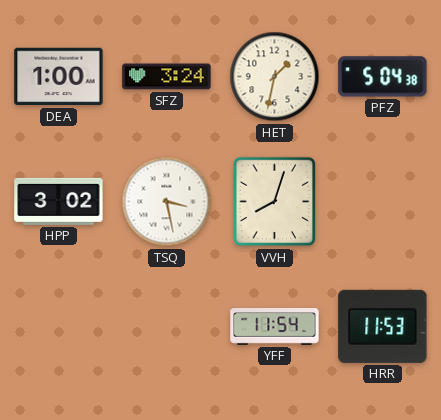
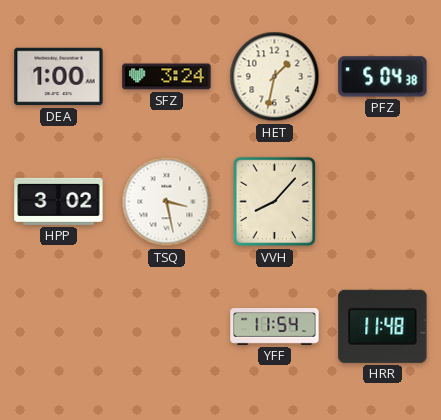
VVH: 8:03 -> 8:07
HRR: 11:53 -> 11:48
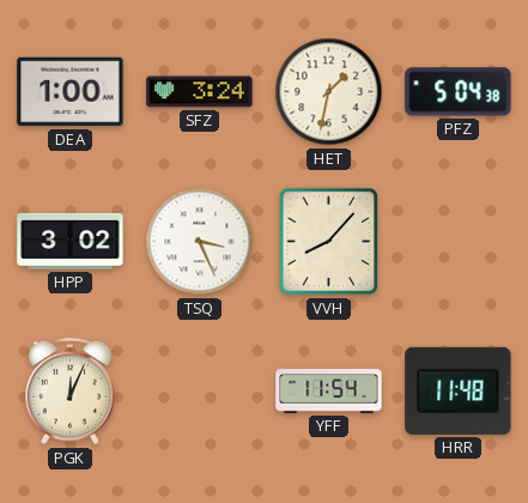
TSQ: 3:28 -> 3:26
PGK: none -> 12:04
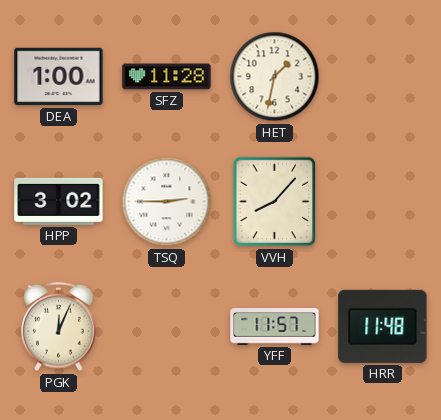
SFZ: 3:24 -> 11:28
PFZ: 5:04 -> none
TSQ: 3:26 -> 2:45
YFF: 11:54 -> 11:57
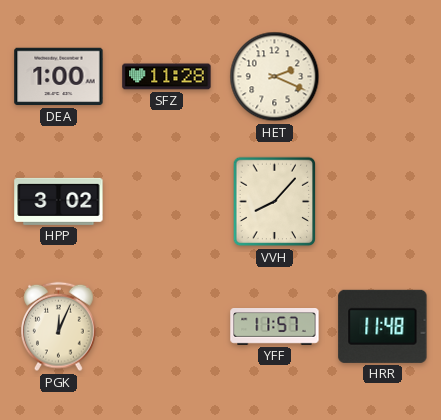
HET: 1:32 -> 2:19
TSQ: 2:45 -> none
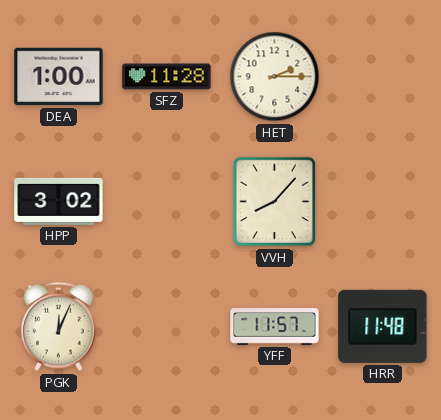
HET: 2:19 -> 2:15
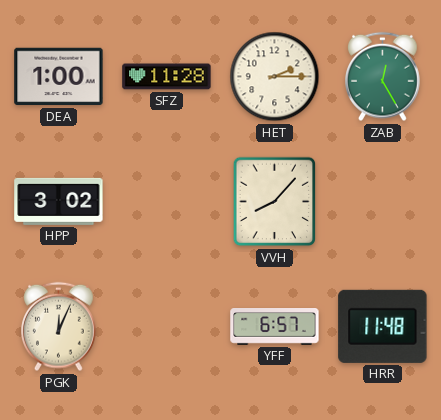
ZAB: none -> 12:25
YFF: 11:57 -> 6:57
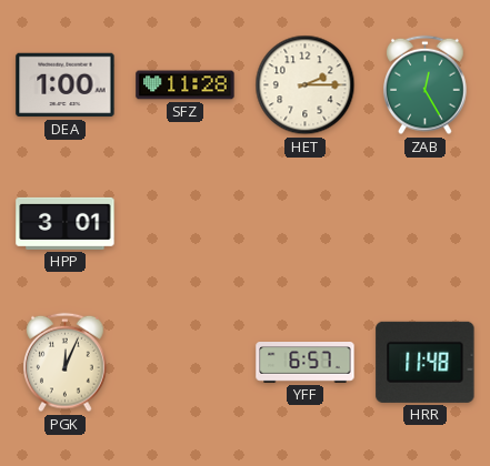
HPP: 3:02 -> 3:01
VVH: 8:07 -> none
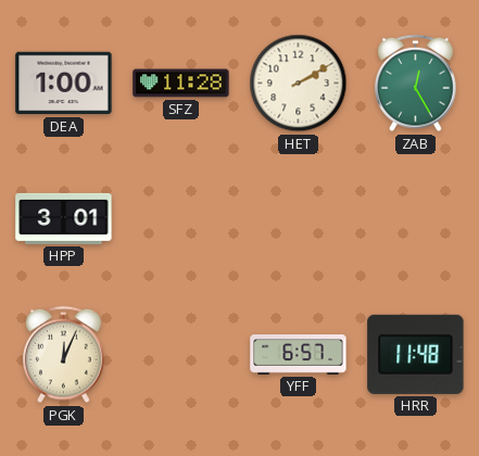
HET: 2:15 -> 2:10
